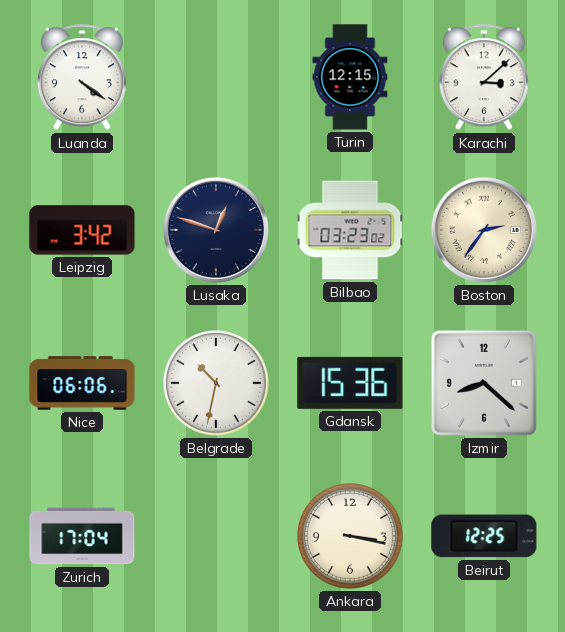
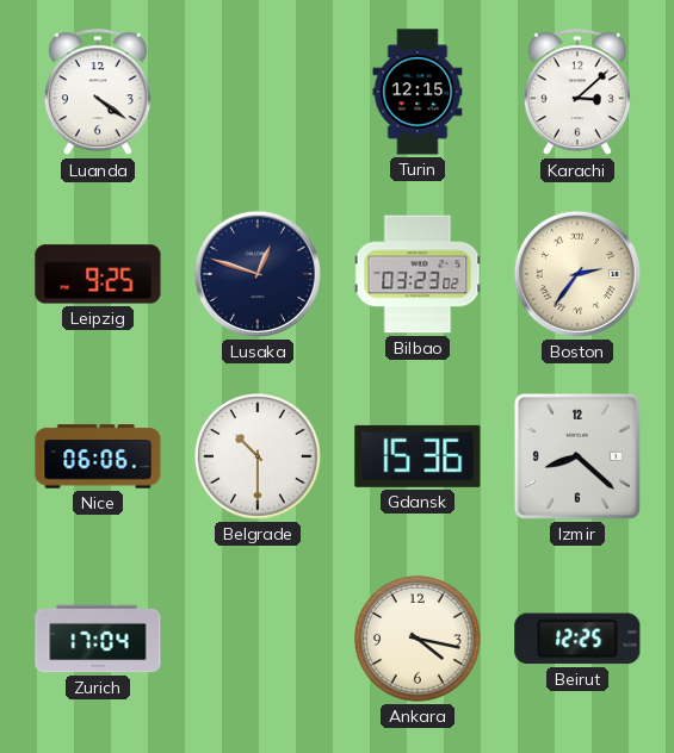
Leipzig: 3:42 -> 9:25
Belgrade: 10:32 -> 10:30
Ankara: 3:17 -> 4:17
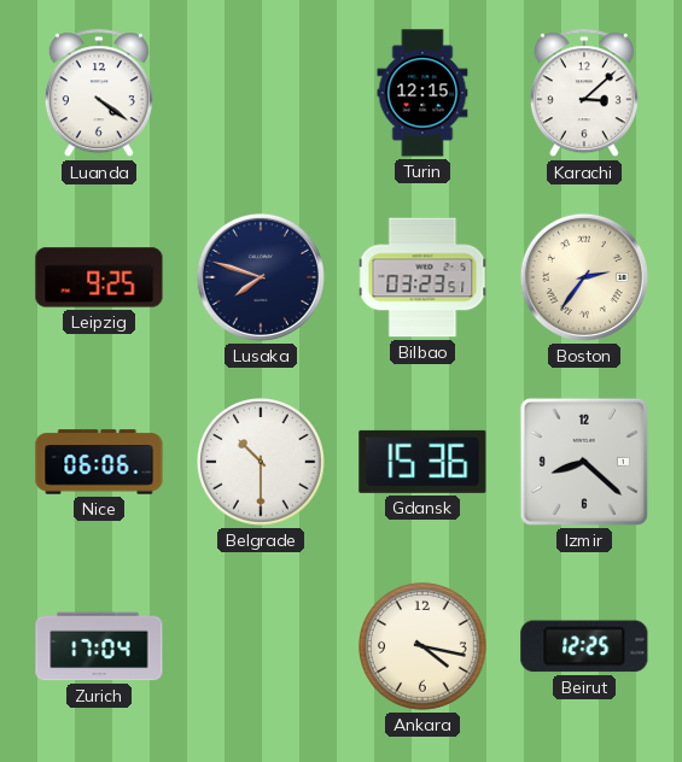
Lusaka: 12:48 -> 7:48
Bilbao: 03:23:02 -> 03:23:51
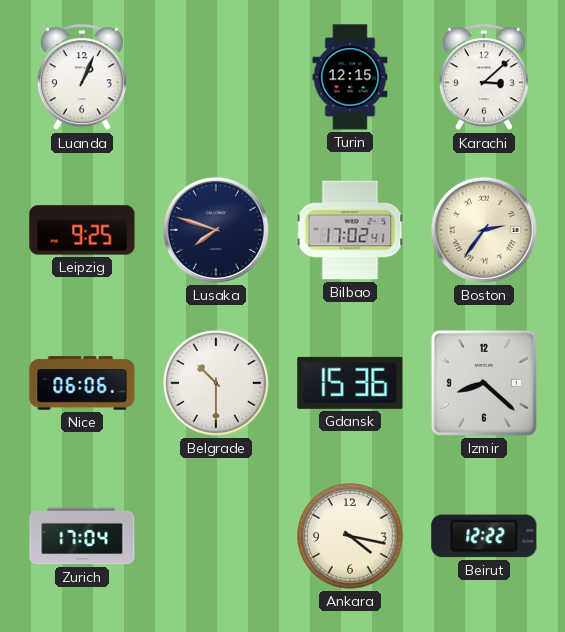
Luanda: 4:21 -> 1:04
Bilbao: 03:23 -> 17:02
Beirut: 12:25 -> 12:22
